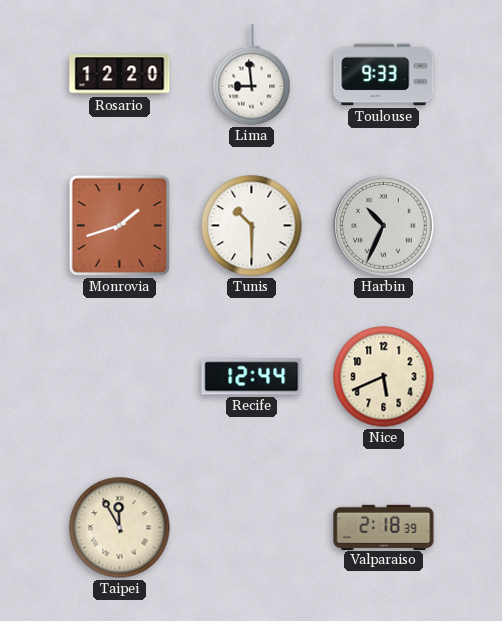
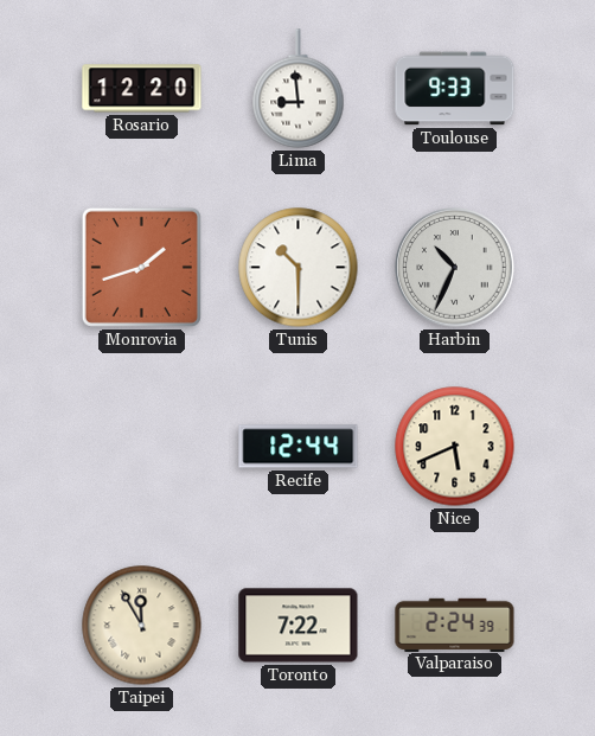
Toronto: none -> 7:22
Valparaiso: 2:18 -> 2:24
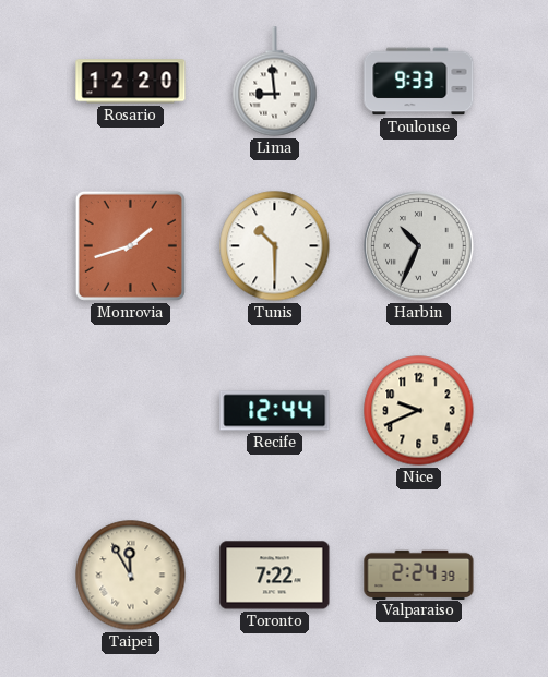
Nice: 5:41 -> 9:41
